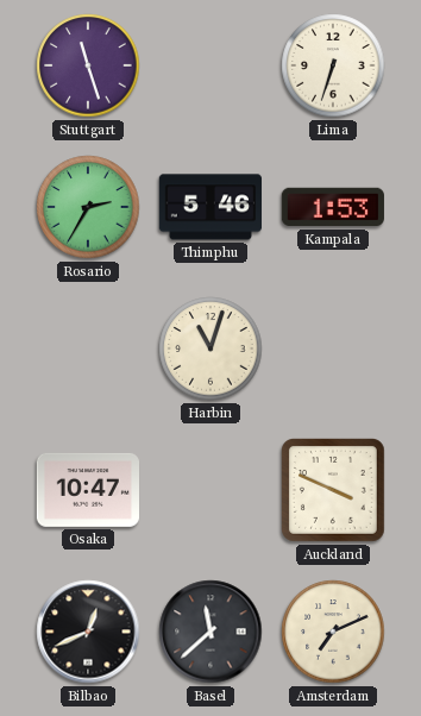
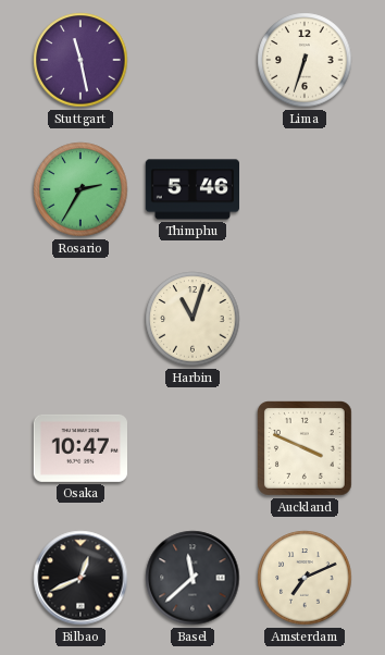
Stuttgart: 11:27 -> 11:28
Kampala: 1:53 -> none
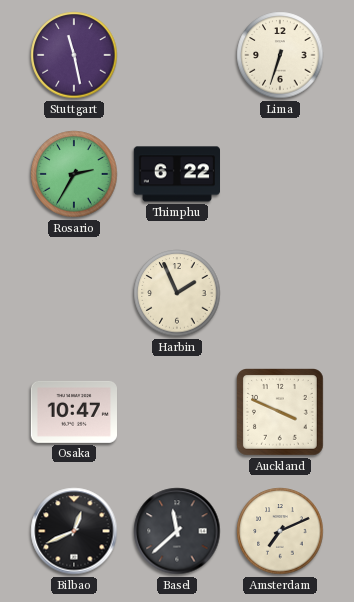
Thimphu: 5:46 -> 6:22
Harbin: 11:03 -> 1:56
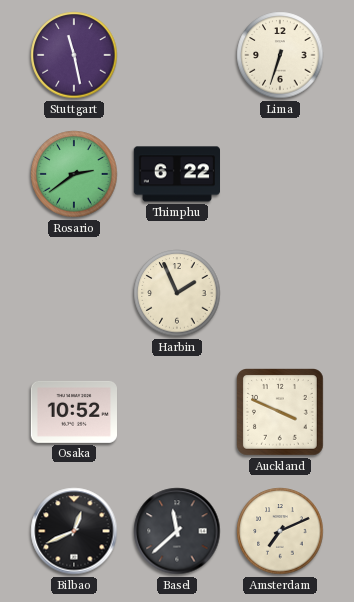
Rosario: 2:35 -> 2:39
Osaka: 10:47 -> 10:52
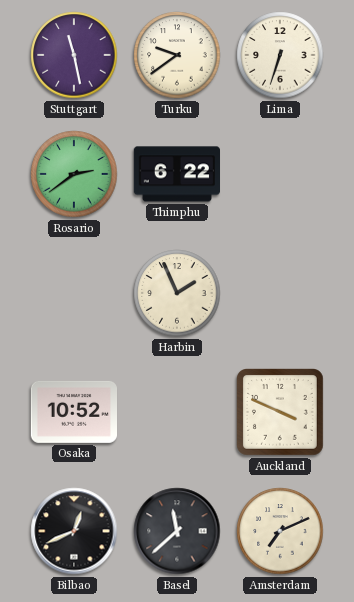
Turku: none -> 9:39
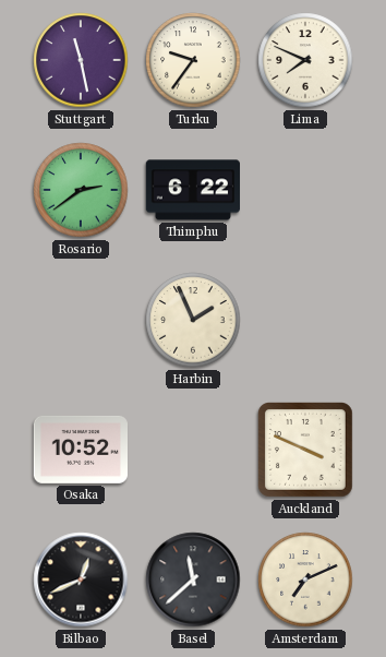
Turku: 9:39 -> 9:36
Lima: 6:33 -> 7:49
